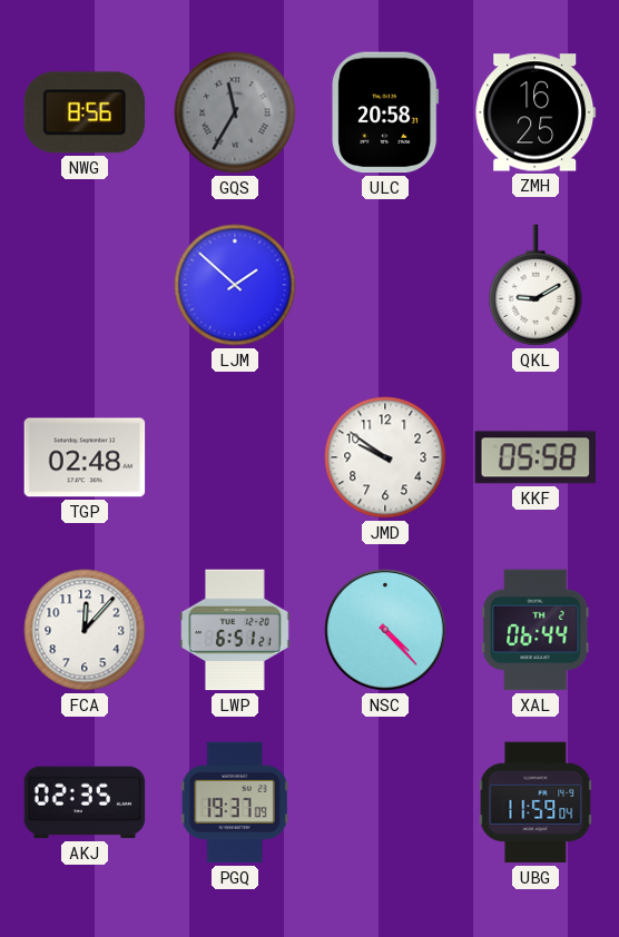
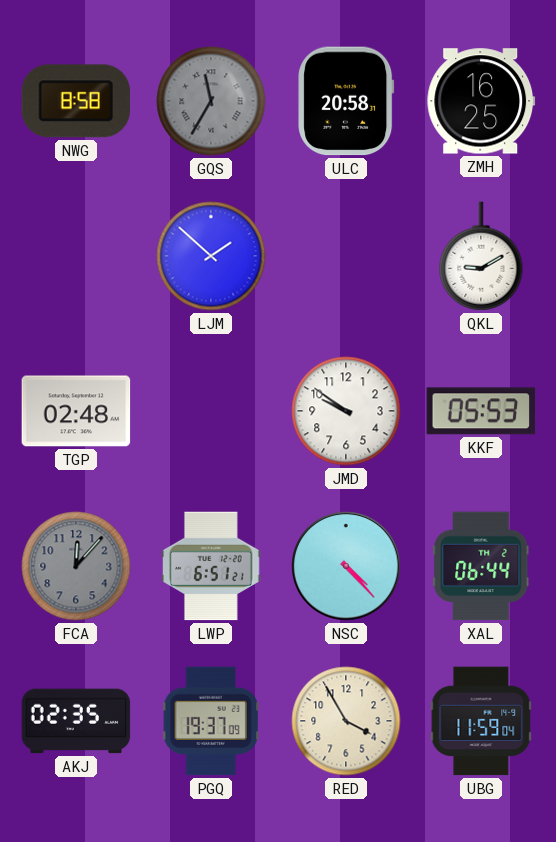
NWG: 8:56 -> 8:58
KKF: 05:58 -> 05:53
FCA dial: white -> grey
RED: none -> 3:55
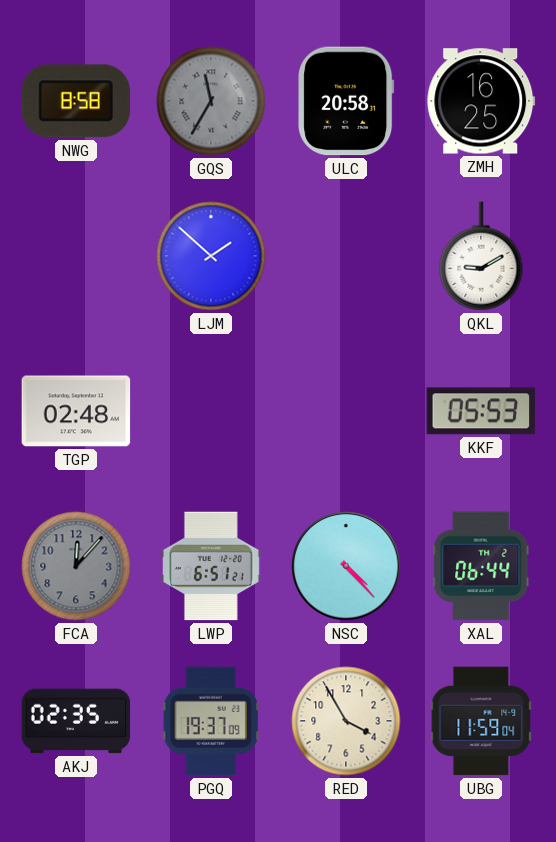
JMD: 9:51 -> none
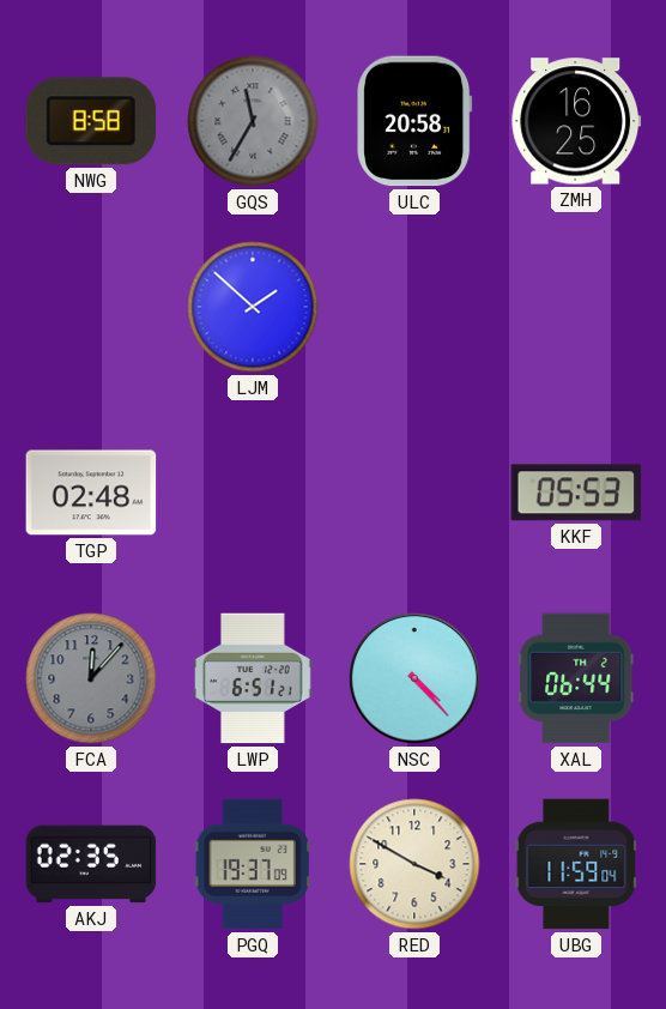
QKL: 9:10 -> none
RED: 3:55 -> 3:50
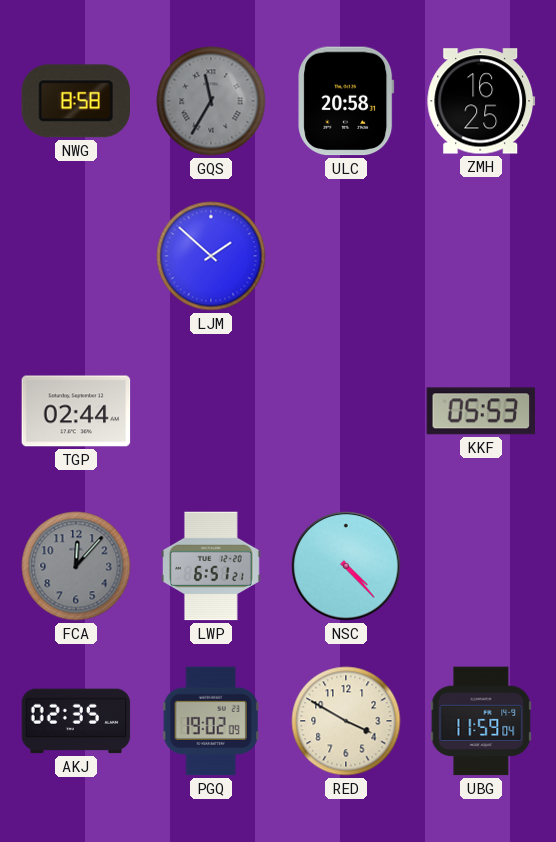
TGP: 02:48 -> 02:44
XAL: 06:44 -> none
PGQ: 19:37 -> 19:02
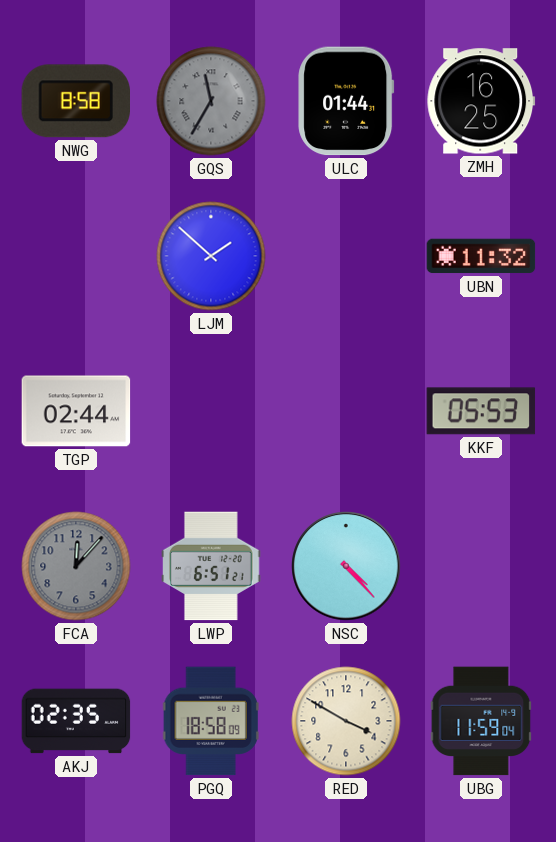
ULC: 20:58 -> 01:44
UBN: none -> 11:32
PGQ: 19:02 -> 18:58
